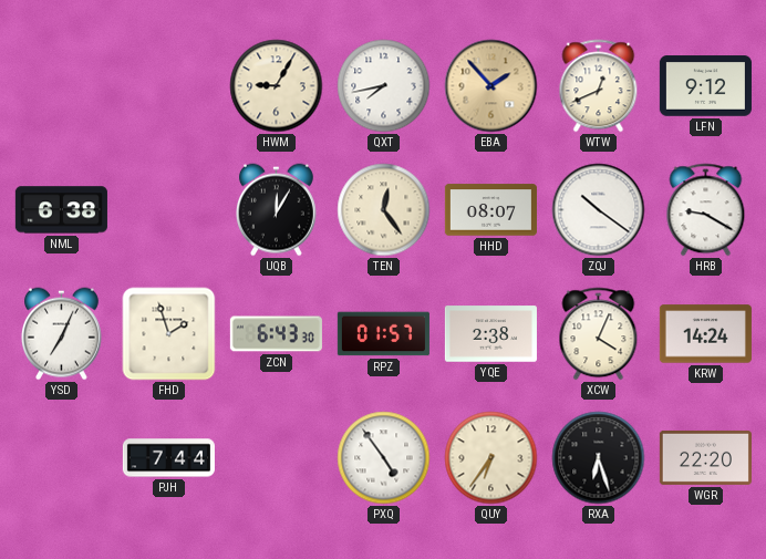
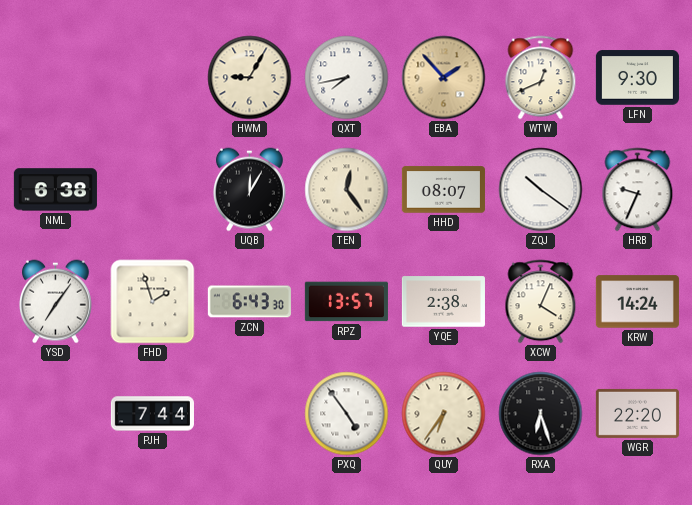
LFN: 9:12 -> 9:30
HRB: 9:20 -> 9:34
YSD: 7:04 -> 7:06
RPZ: 01:57 -> 13:57
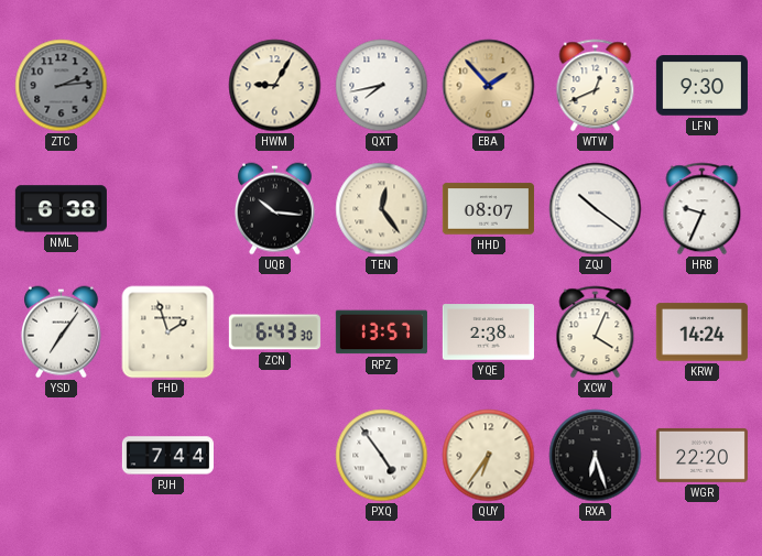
ZTC: none -> 2:14
UQB: 12:05 -> 10:16
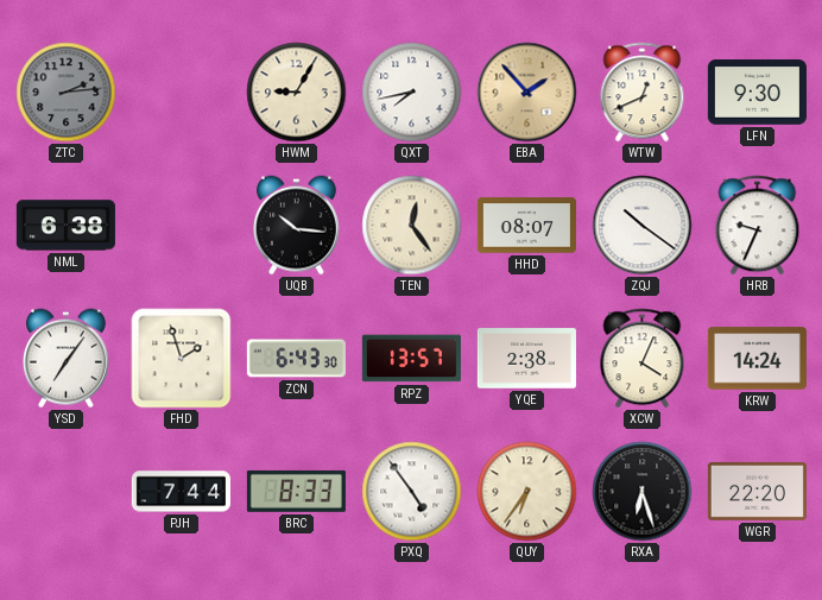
BRC: none -> 8:33
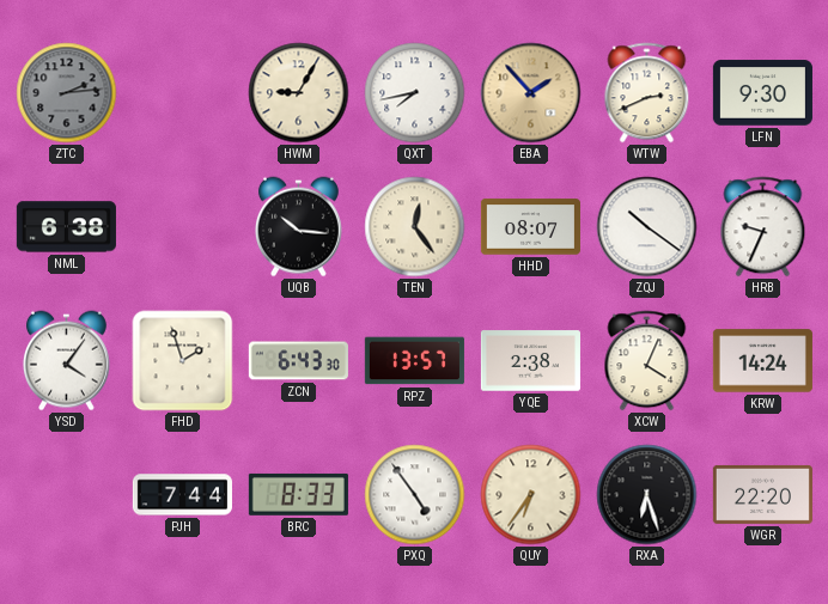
WTW: 12:41 -> 2:41
YSD: 7:06 -> 4:06
